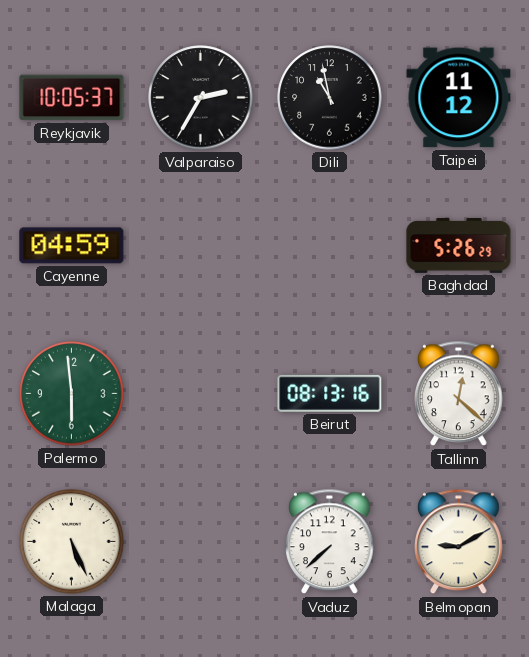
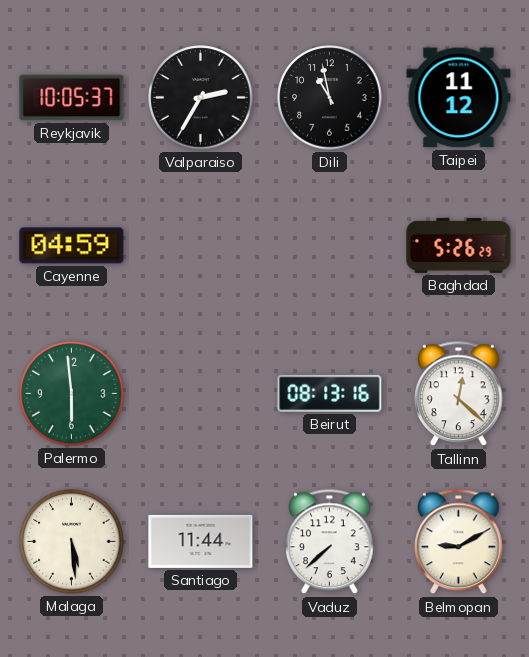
Malaga: 5:26 -> 5:29
Santiago: none -> 11:44
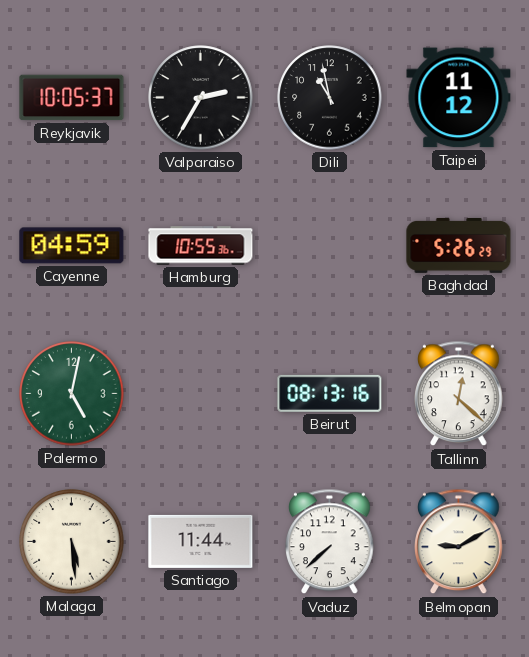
Hamburg: none -> 10:55
Palermo: 5:59 -> 5:02
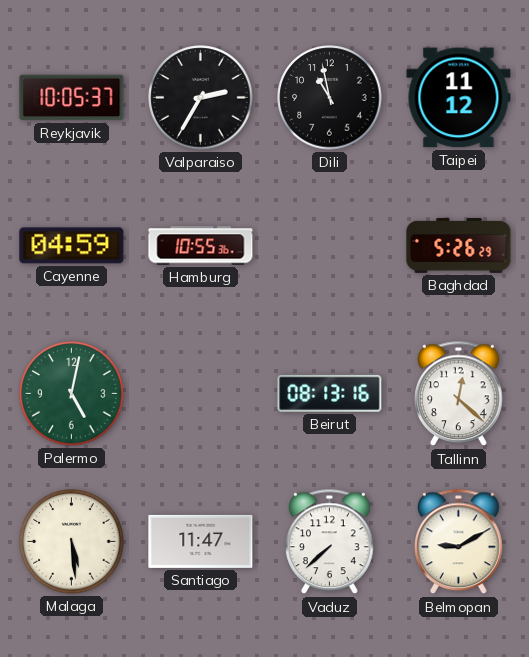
Santiago: 11:44 -> 11:47
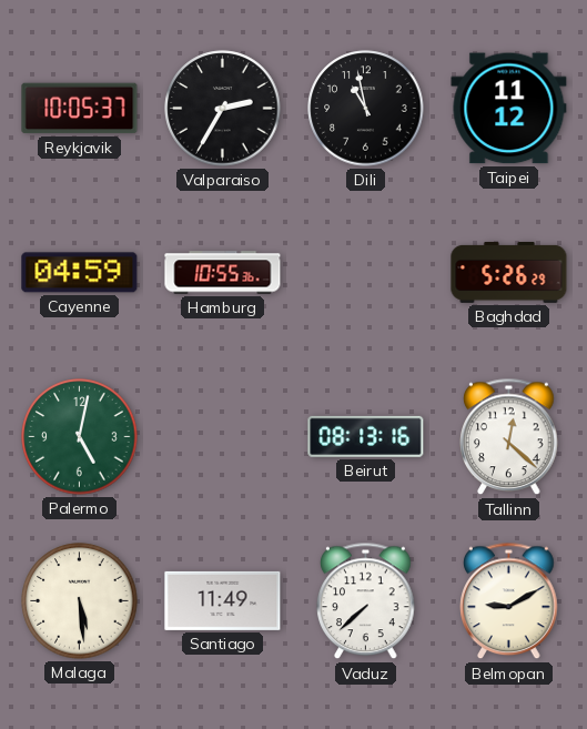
Santiago: 11:47 -> 11:49
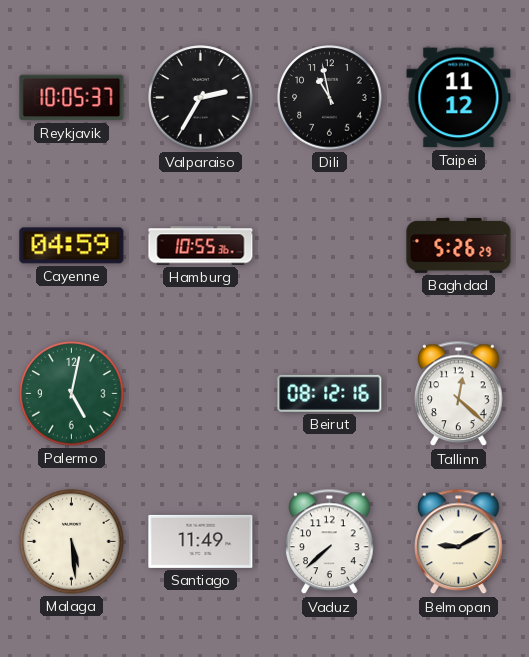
Beirut: 08:13 -> 08:12
